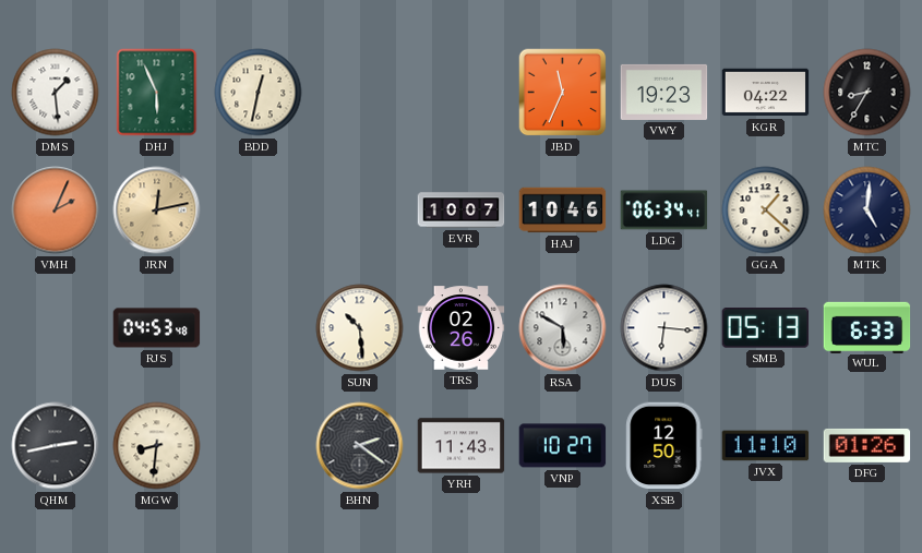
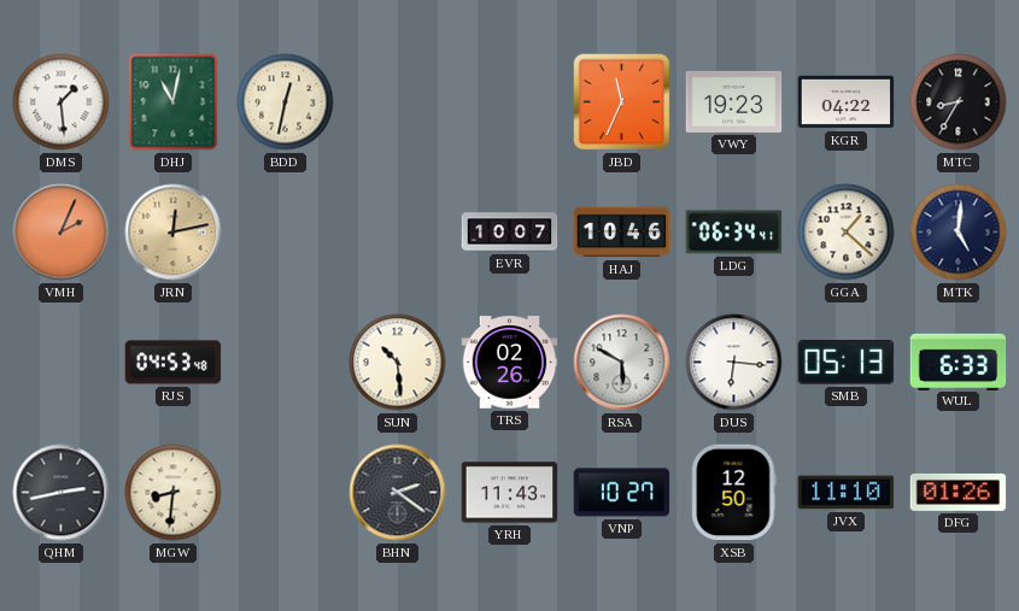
DHJ: 5:56 -> 11:02
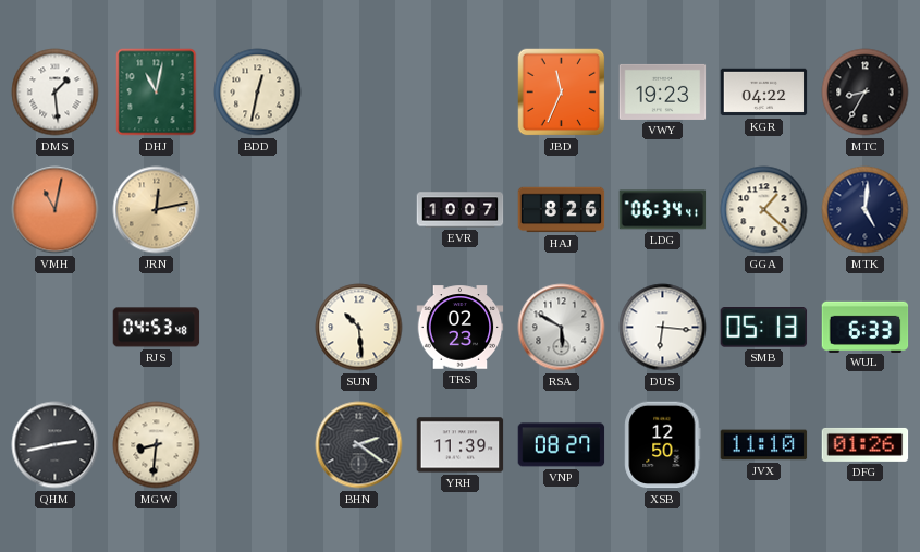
VMH: 2:04 -> 11:02
HAJ: 10:46 -> 8:26
TRS: 02:26 -> 02:23
YRH: 11:43 -> 11:39
VNP: 10:27 -> 08:27
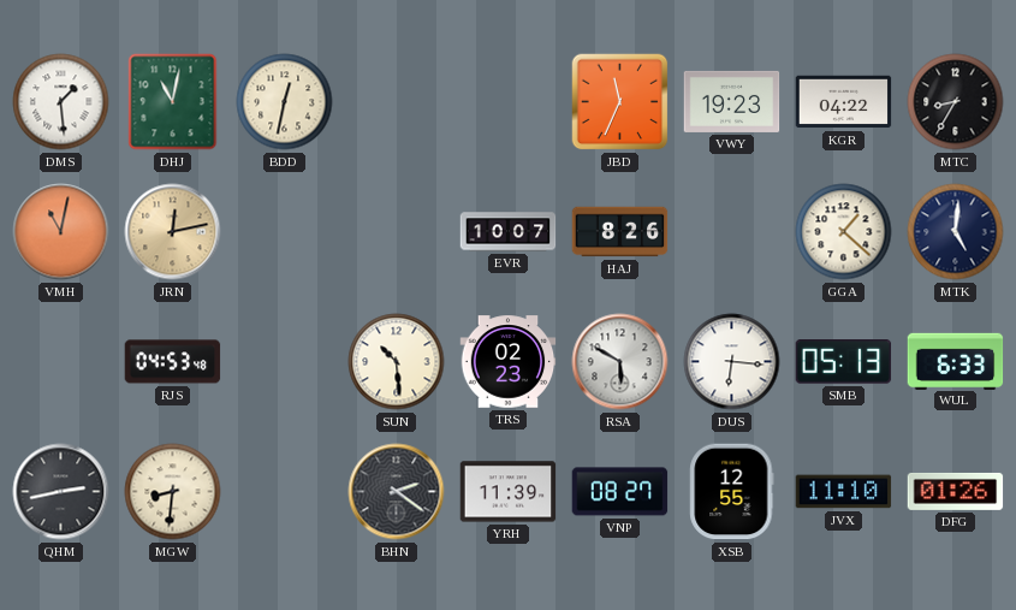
LDG: 06:34 -> none
XSB: 12:50 -> 12:55
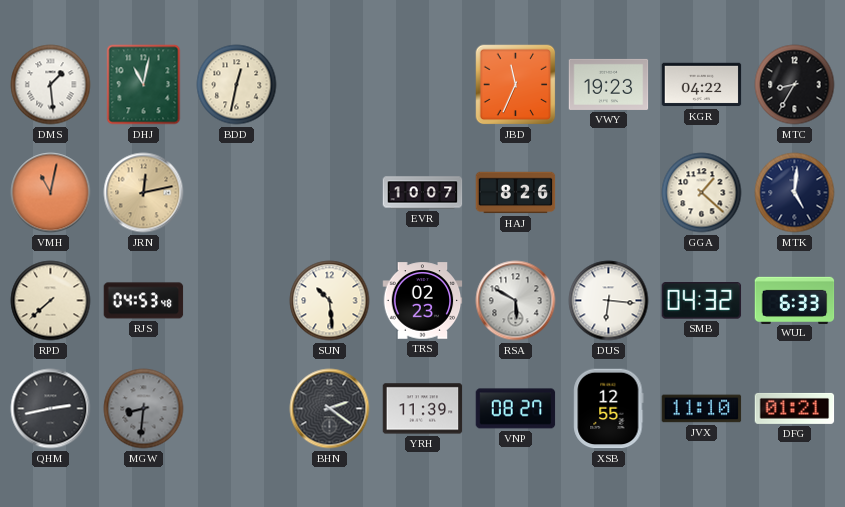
RPD: none -> 7:38
SMB: 05:13 -> 04:32
MGW dial: cream -> grey
DFG: 01:26 -> 01:21
